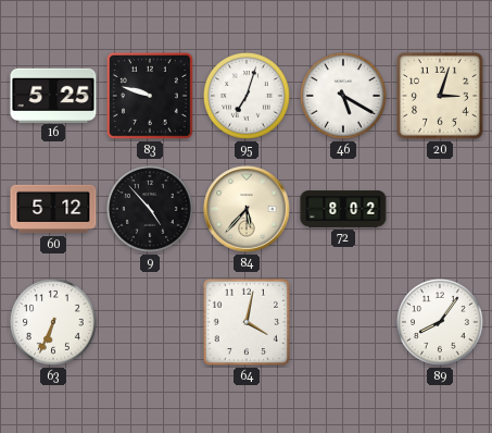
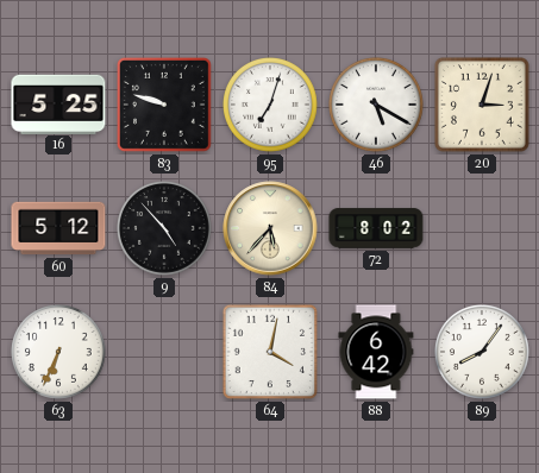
88: none -> 6:42
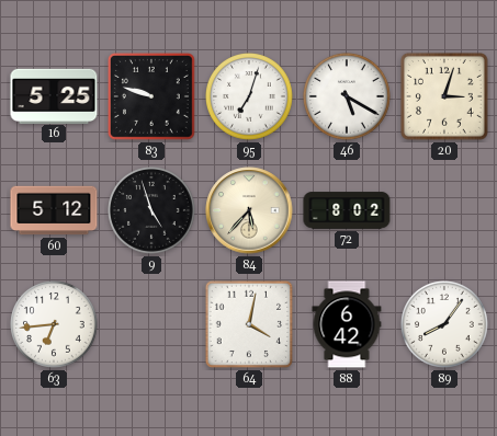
9: 4:53 -> 4:57
63: 6:34 -> 6:44
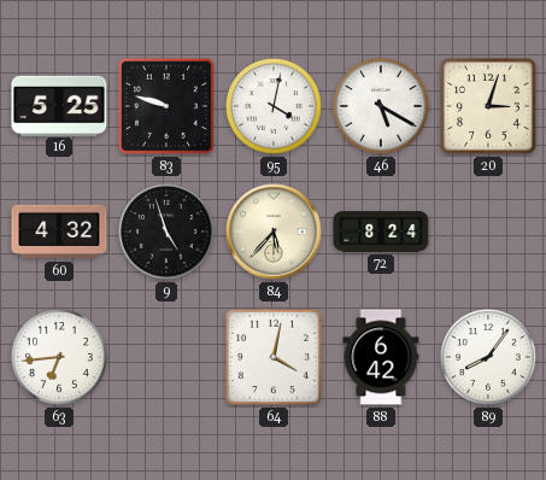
95: 7:03 -> 4:02
60: 5:12 -> 4:32
72: 8:02 -> 8:24
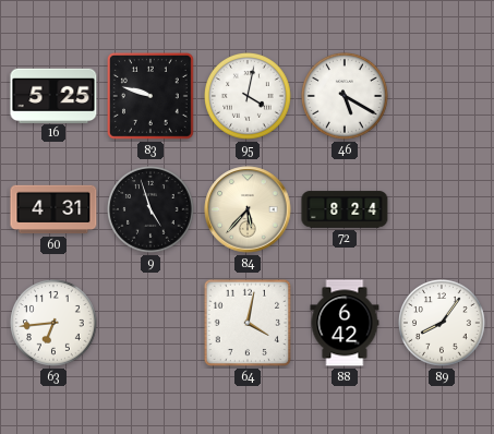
20: 3:03 -> none
60: 4:32 -> 4:31
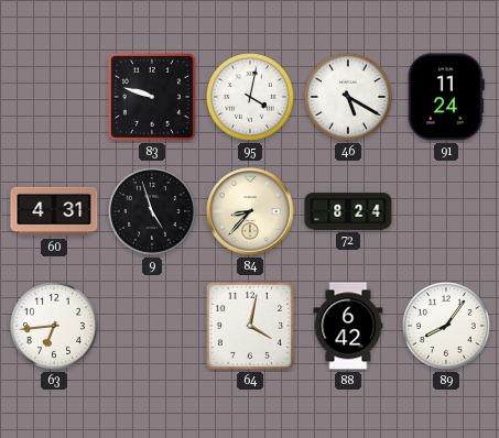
16: 5:25 -> none
91: none -> 11:24
84: 5:37 -> 8:37
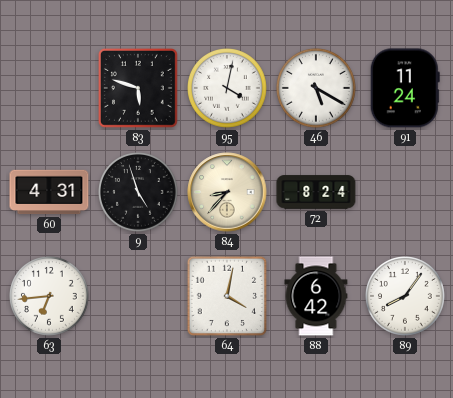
83: 9:48 -> 5:48
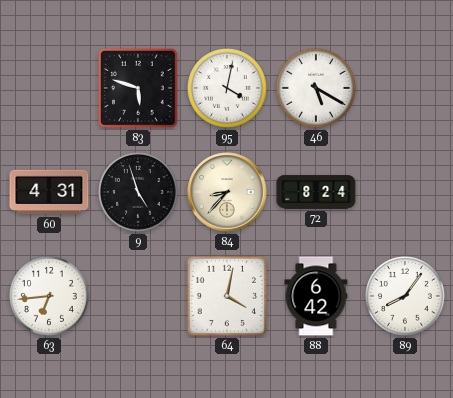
91: 11:24 -> none
